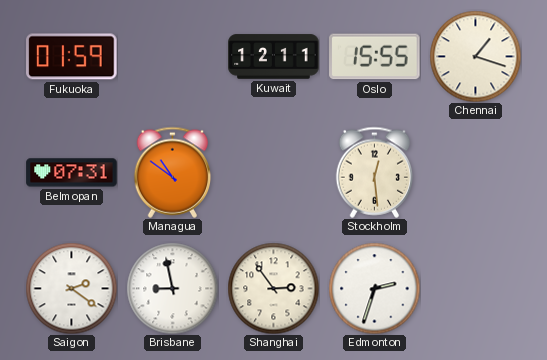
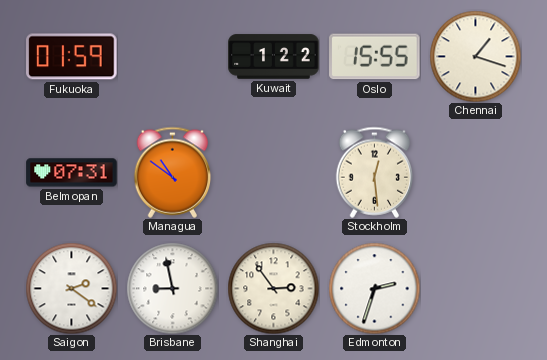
Kuwait: 12:11 -> 1:22
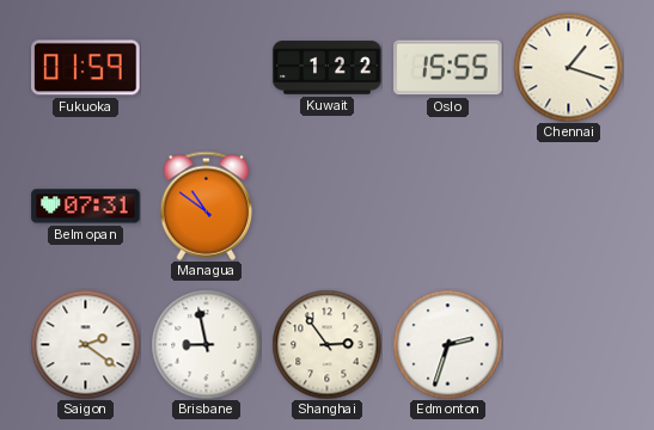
Stockholm: 12:29 -> none
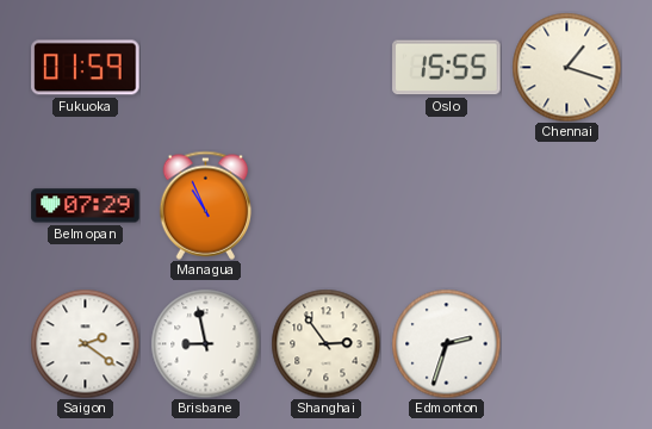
Kuwait: 1:22 -> none
Belmopan: 07:31 -> 07:29
Managua: 10:51 -> 10:56
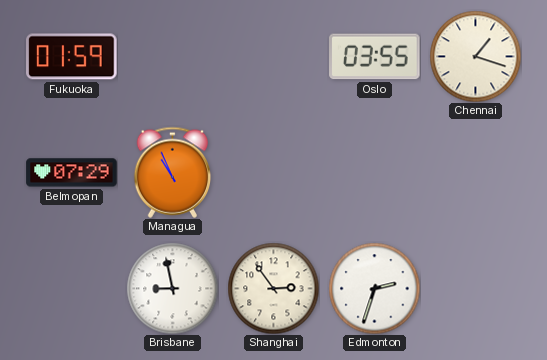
Oslo: 15:55 -> 03:55
Saigon: 2:21 -> none
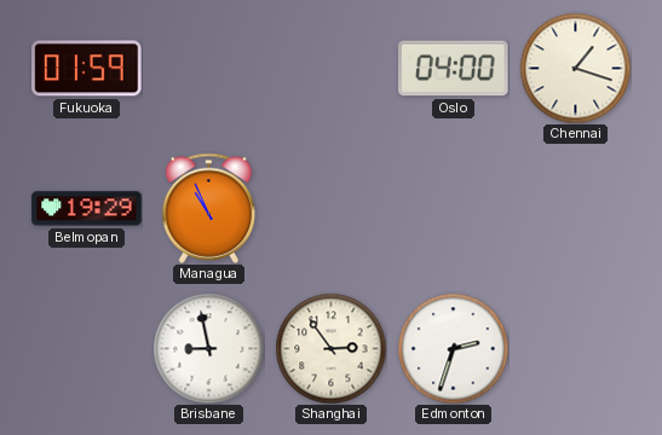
Oslo: 03:55 -> 04:00
Belmopan: 07:29 -> 19:29
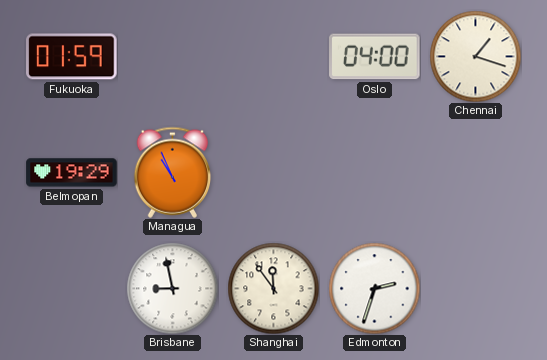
Shanghai: 2:54 -> 11:54
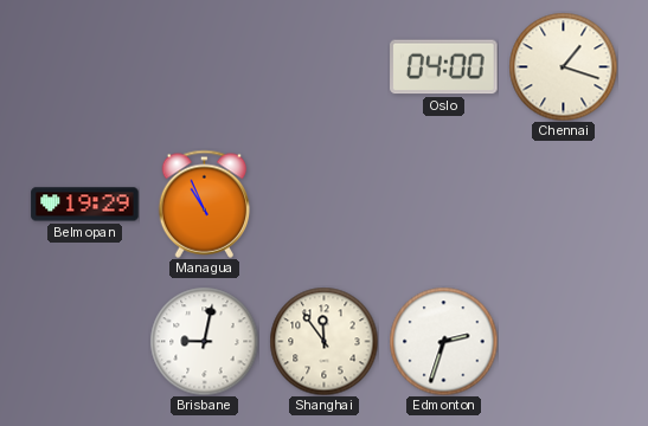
Fukuoka: 01:59 -> none
Brisbane: 8:58 -> 9:02
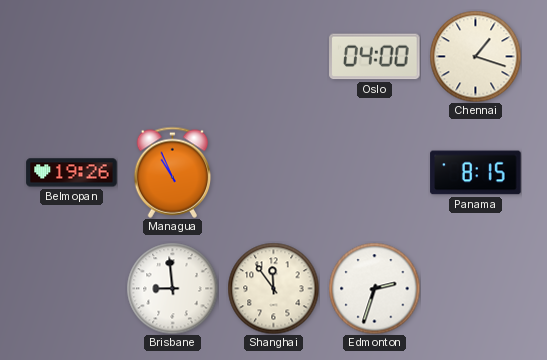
Belmopan: 19:29 -> 19:26
Panama: none -> 8:15
Brisbane: 9:02 -> 8:59
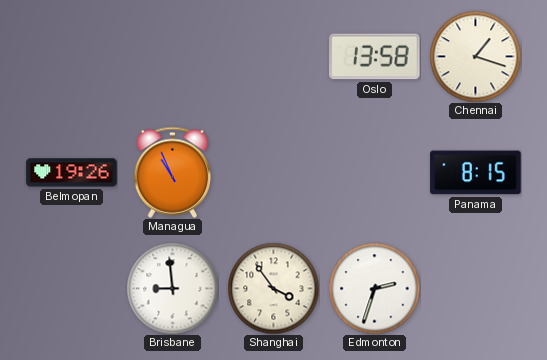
Oslo: 04:00 -> 13:58
Shanghai: 11:54 -> 3:54
